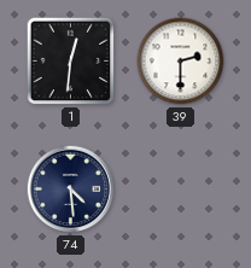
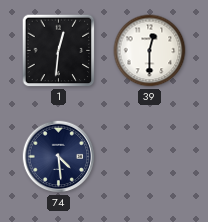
39: 2:30 -> 12:30
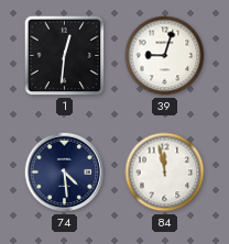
39: 12:30 -> 9:03
84: none -> 11:58
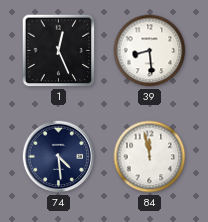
1: 12:31 -> 12:26
39: 9:03 -> 8:29
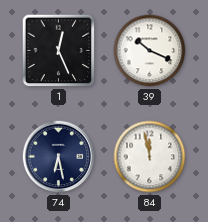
39: 8:29 -> 10:19
74: 4:29 -> 6:28
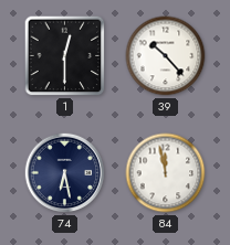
1: 12:26 -> 12:30
39: 10:19 -> 10:23
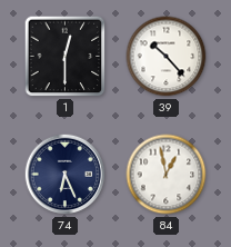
74: 6:28 -> 6:26
84: 11:58 -> 12:58
